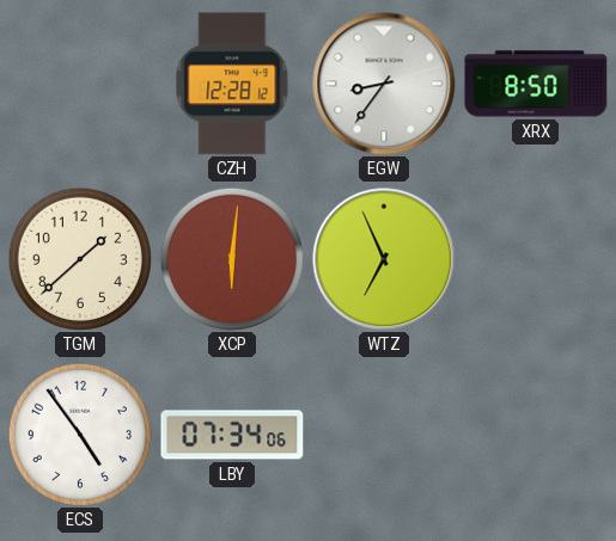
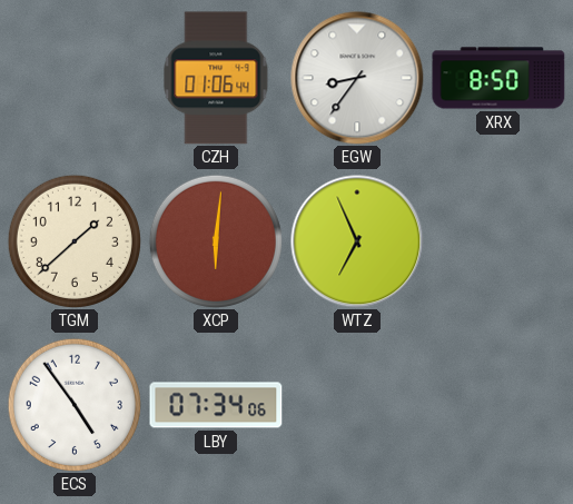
CZH: 12:28 -> 01:06
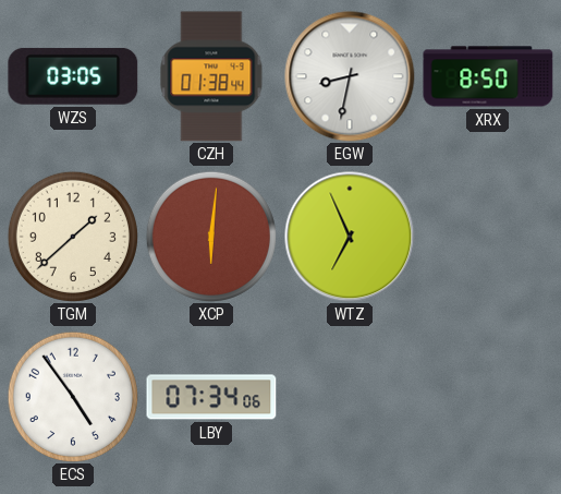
WZS: none -> 03:05
CZH: 01:06 -> 01:38
EGW: 8:36 -> 8:32
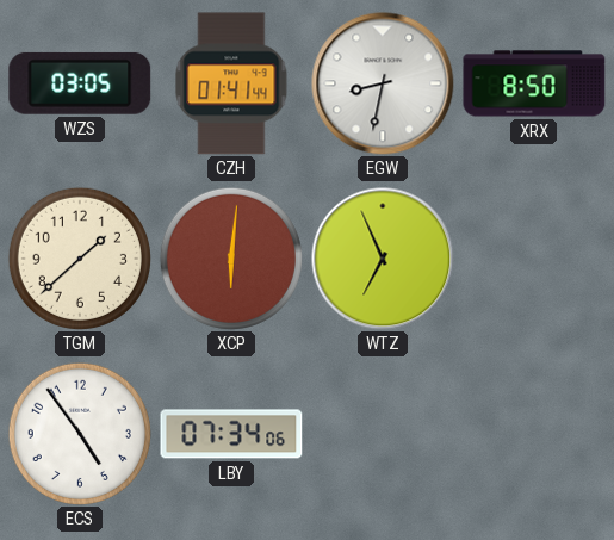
CZH: 01:38 -> 01:41
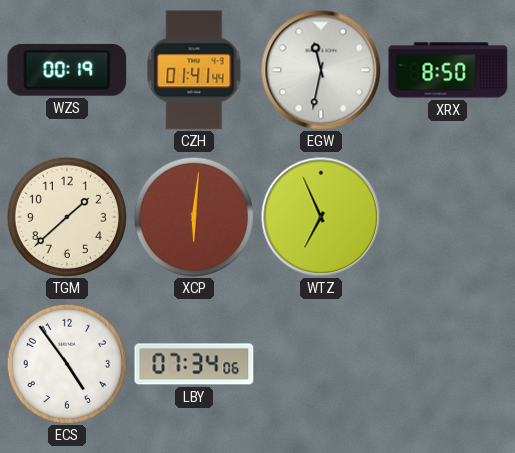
WZS: 03:05 -> 00:19
EGW: 8:32 -> 11:32
